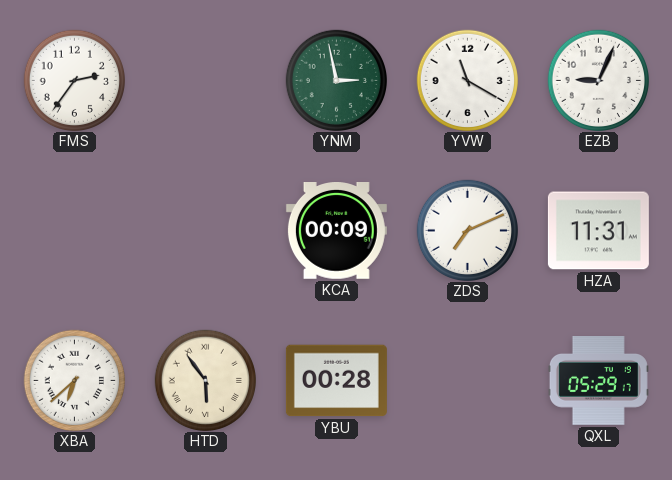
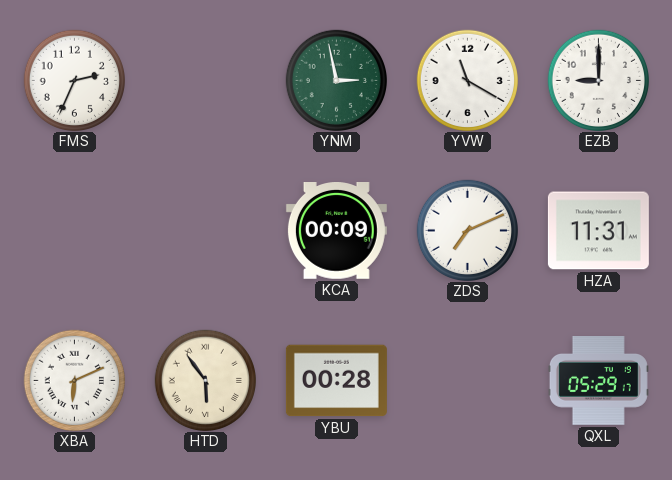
FMS: 2:36 -> 2:34
EZB: 9:04 -> 9:00
XBA: 6:38 -> 6:11
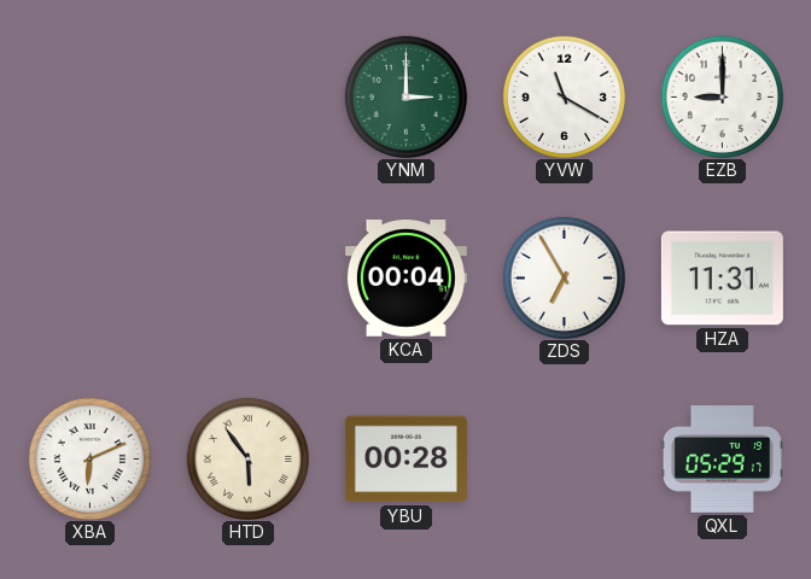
FMS: 2:34 -> none
YNM: 2:58 -> 3:00
KCA: 00:09 -> 00:04
ZDS: 7:11 -> 6:55
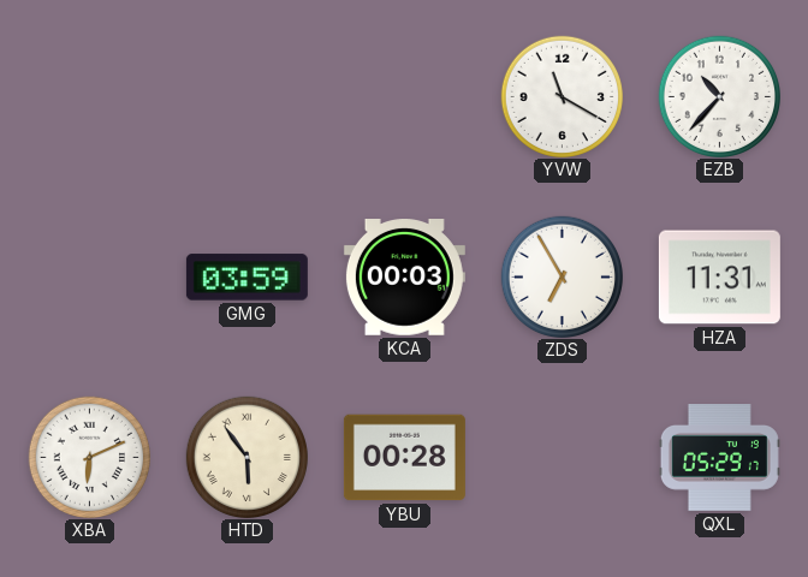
YNM: 3:00 -> none
EZB: 9:00 -> 10:37
GMG: none -> 03:59
KCA: 00:04 -> 00:03
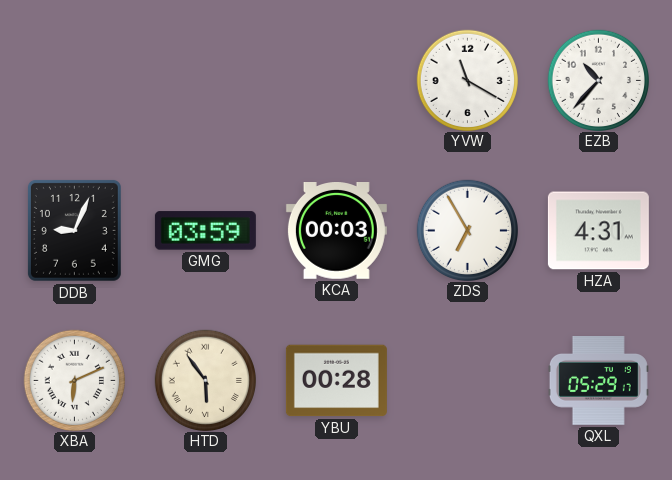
DDB: none -> 9:04
HZA: 11:31 -> 4:31
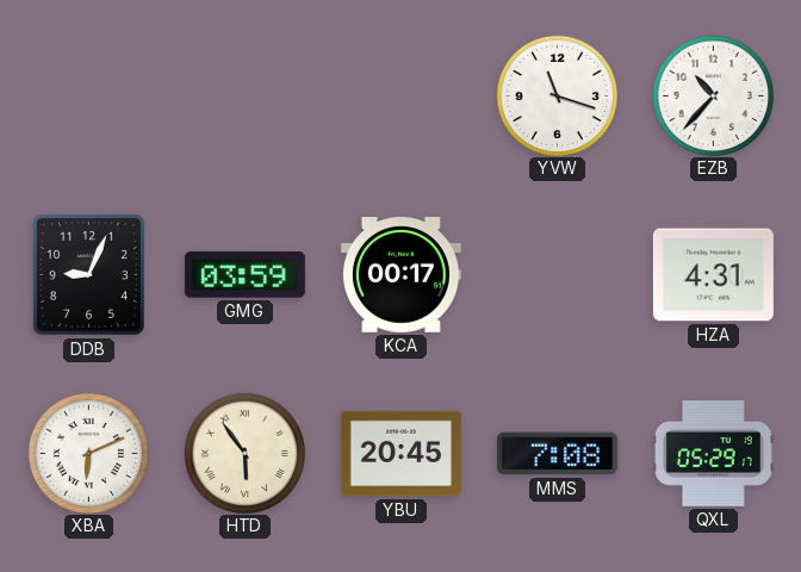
YVW: 11:20 -> 11:18
KCA: 00:03 -> 00:17
ZDS: 6:55 -> none
YBU: 00:28 -> 20:45
MMS: none -> 7:08
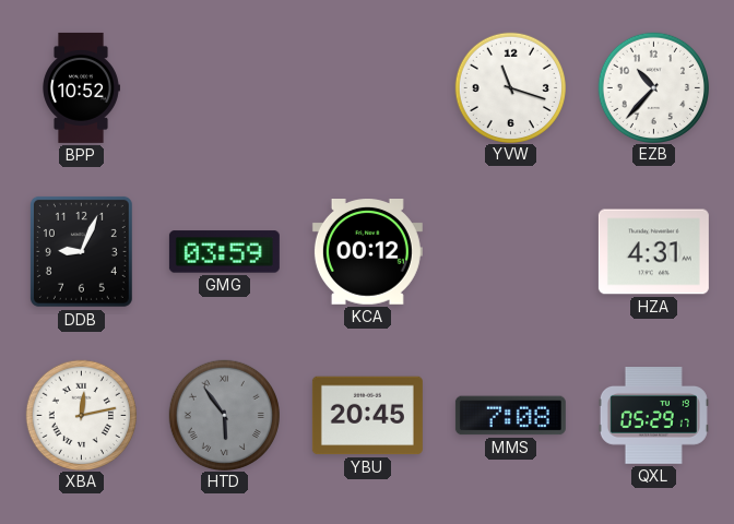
BPP: none -> 10:52
KCA: 00:17 -> 00:12
XBA: 6:11 -> 12:13
HTD dial: cream -> grey
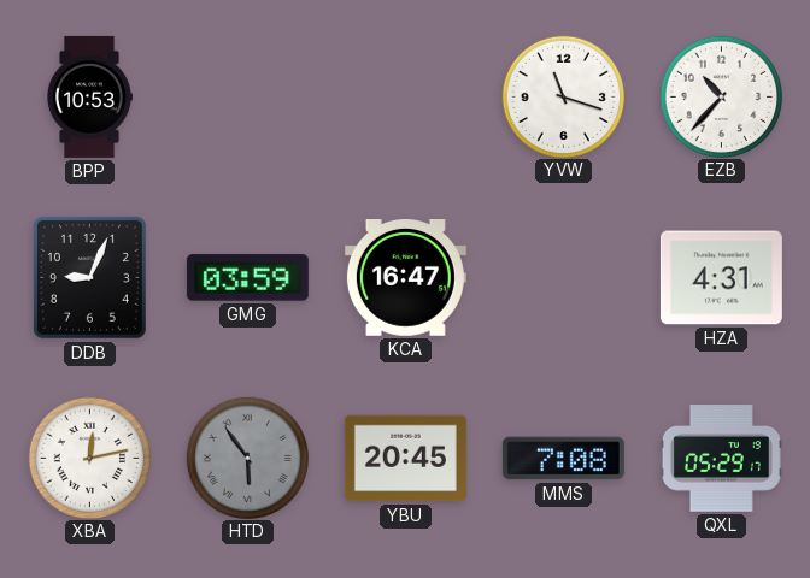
BPP: 10:52 -> 10:53
KCA: 00:12 -> 16:47
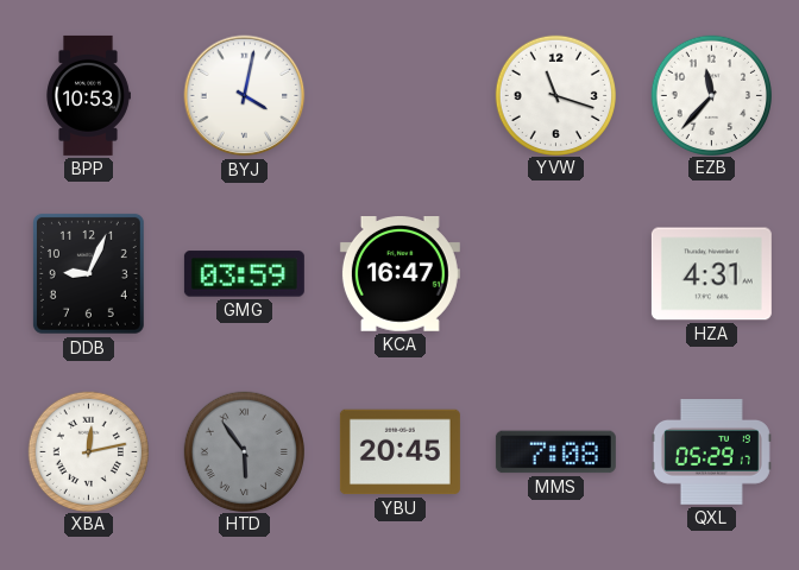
BYJ: none -> 4:02
EZB: 10:37 -> 11:37
